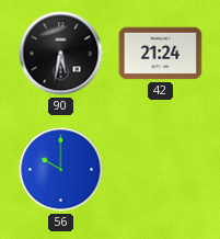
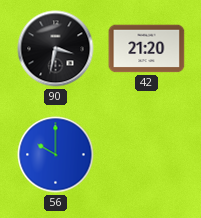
90: 5:32 -> 3:32
42: 21:24 -> 21:20
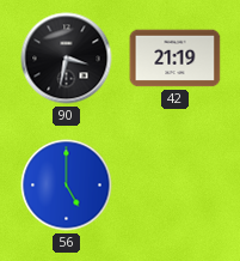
42: 21:20 -> 21:19
56: 10:00 -> 5:00
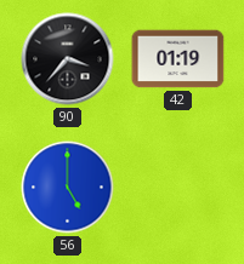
90: 3:32 -> 3:37
42: 21:19 -> 01:19
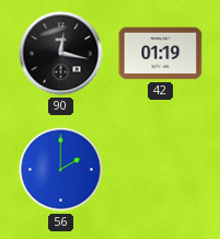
90: 3:37 -> 12:17
56: 5:00 -> 2:00
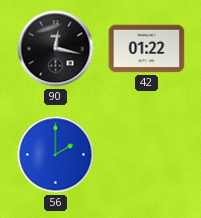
42: 01:19 -> 01:22
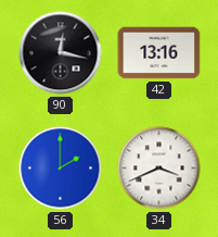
42: 01:22 -> 13:16
34: none -> 3:41
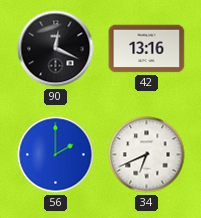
90: 12:17 -> 12:19
34: 3:41 -> 6:41
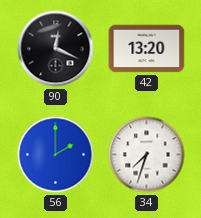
42: 13:16 -> 13:20
34: 6:41 -> 7:33
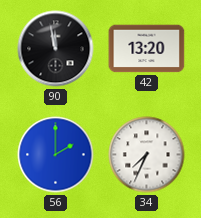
90: 12:19 -> 11:58
34: 7:33 -> 7:34
